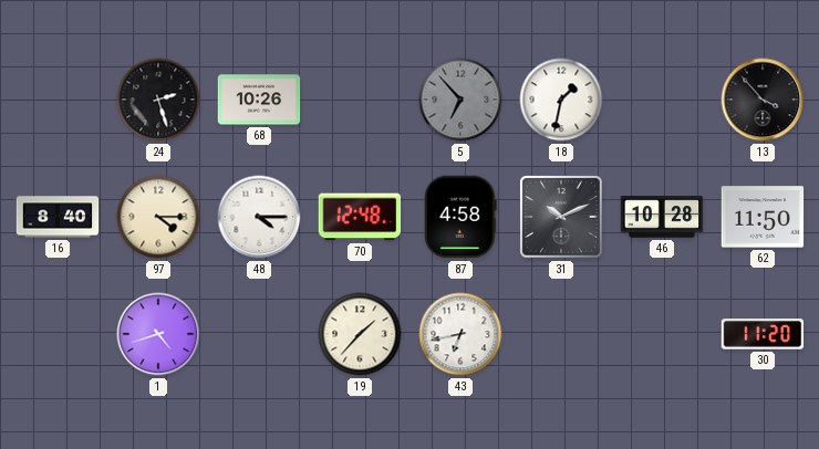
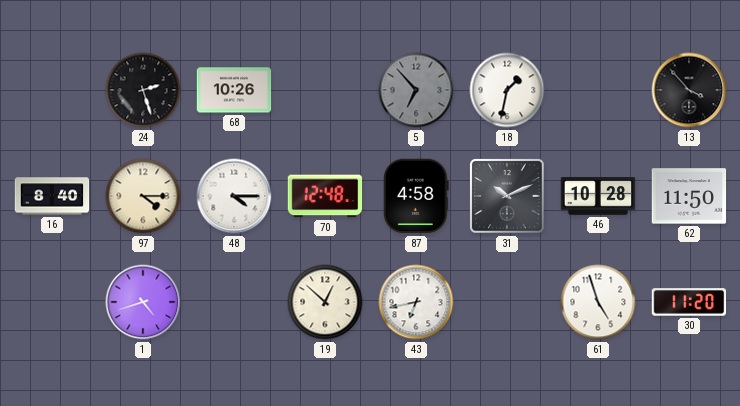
19: 1:37 -> 12:52
61: none -> 4:57
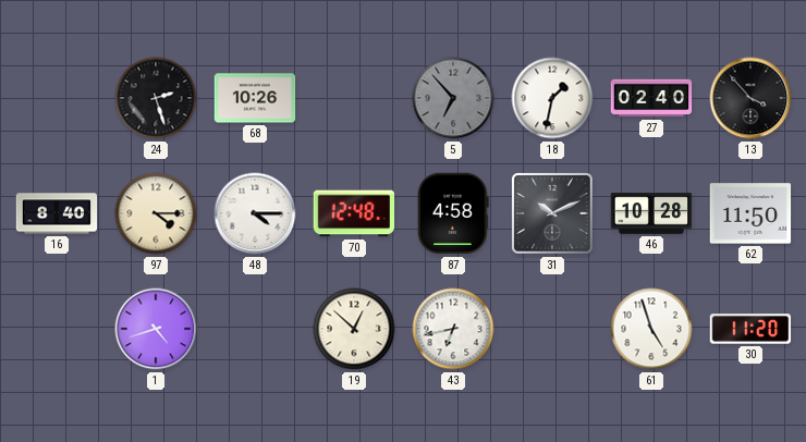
27: none -> 02:40
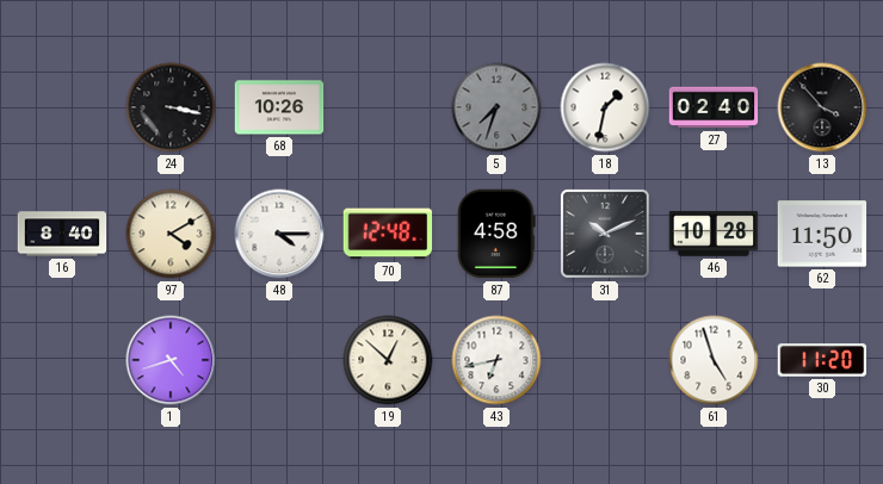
24: 2:27 -> 3:17
5: 6:53 -> 7:33
97: 4:15 -> 4:10
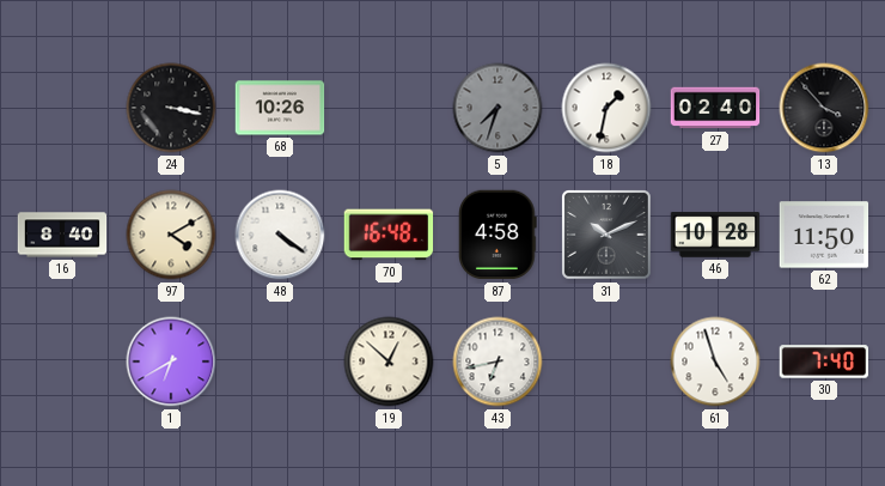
48: 4:15 -> 4:21
70: 12:48 -> 16:48
1: 4:42 -> 6:40
30: 11:20 -> 7:40
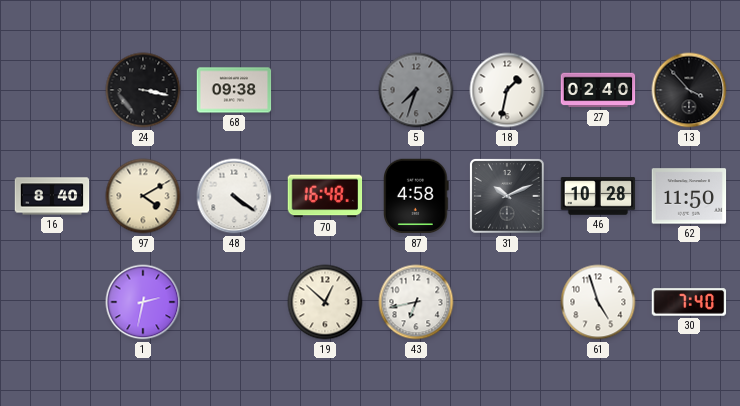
68: 10:26 -> 09:38
1: 6:40 -> 2:32
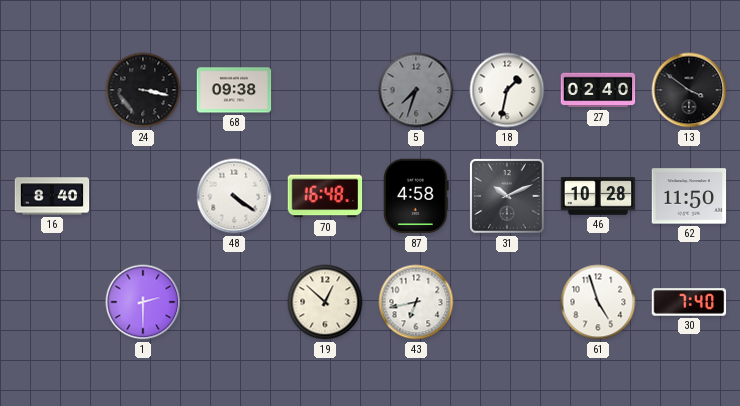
13: 3:53 -> 3:51
97: 4:10 -> none
1: 2:32 -> 2:30
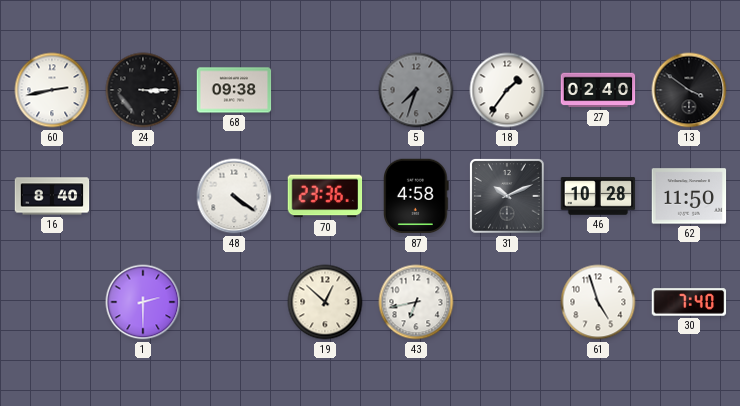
60: none -> 2:43
24: 3:17 -> 3:15
18: 1:32 -> 1:36
70: 16:48 -> 23:36
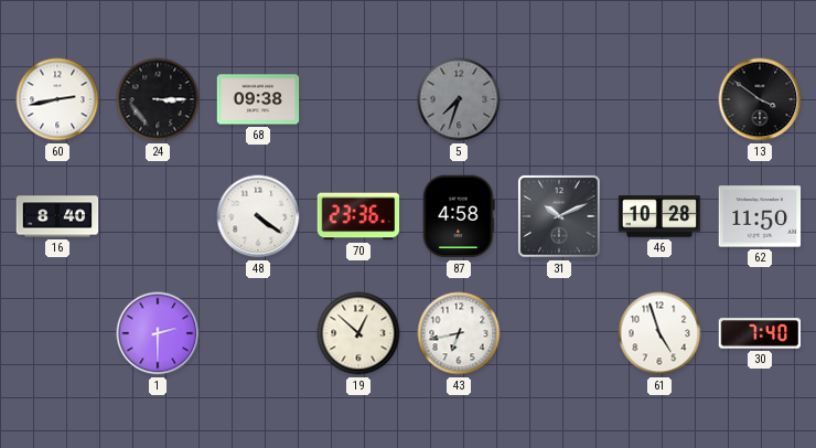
18: 1:36 -> none
27: 02:40 -> none
